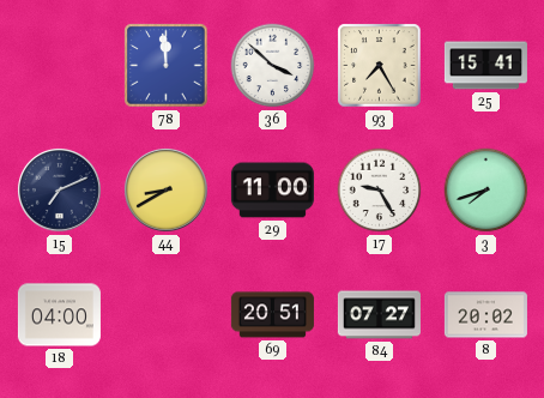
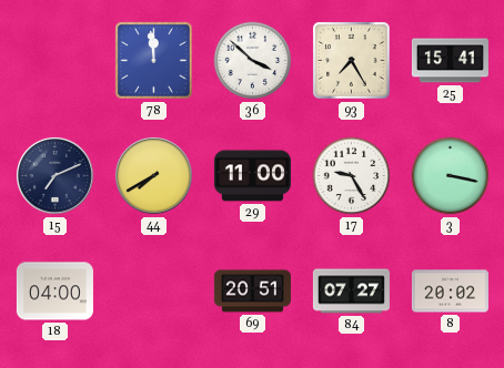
44: 8:40 -> 7:40
3: 7:42 -> 3:17
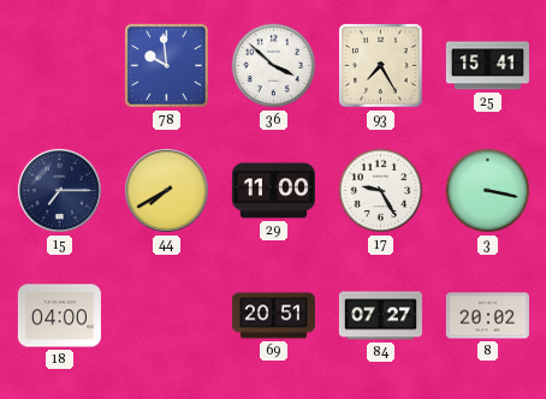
78: 11:59 -> 9:59
15: 7:11 -> 7:15
